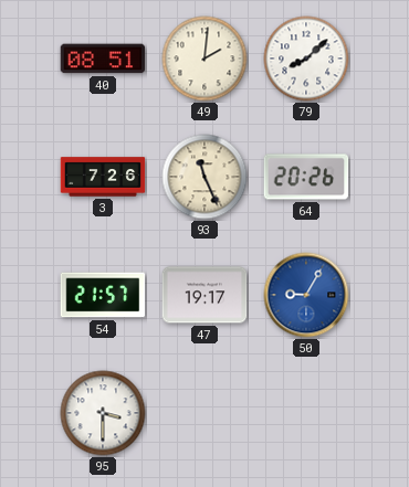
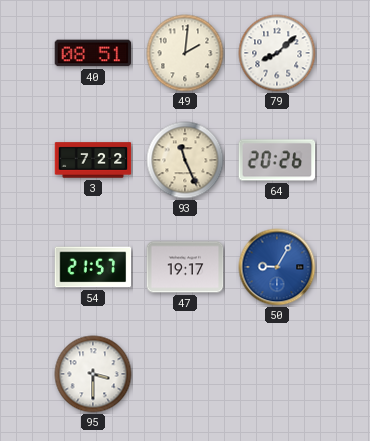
3: 7:26 -> 7:22
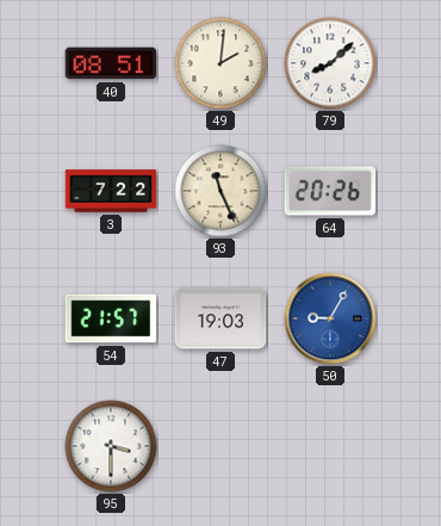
47: 19:17 -> 19:03
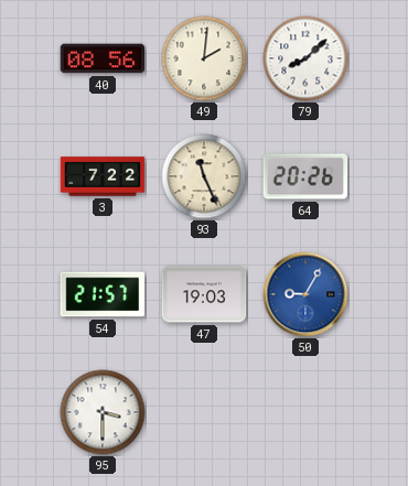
40: 08:51 -> 08:56
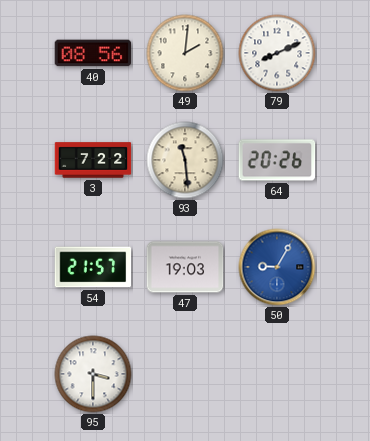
79: 8:08 -> 8:11
93: 11:26 -> 11:29
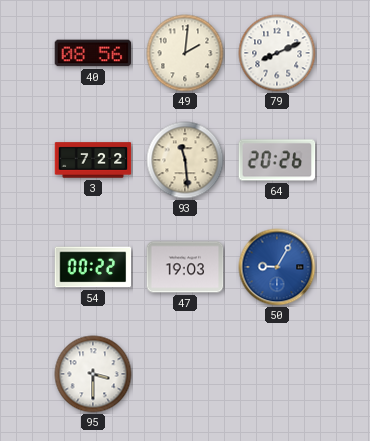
54: 21:57 -> 00:22
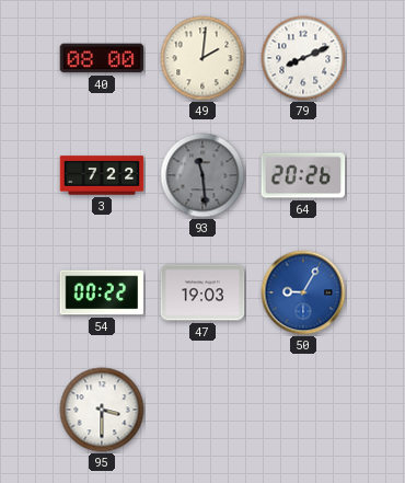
40: 08:56 -> 08:00
93 dial: cream -> grey
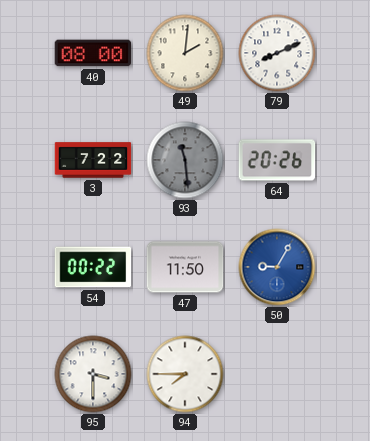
47: 19:03 -> 11:50
94: none -> 7:45
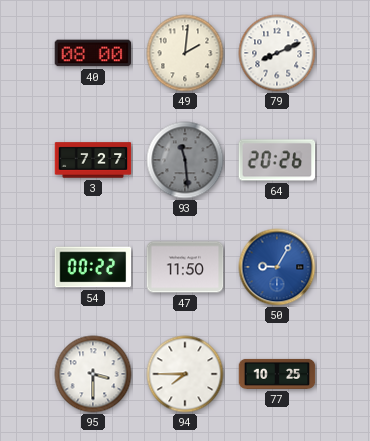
3: 7:22 -> 7:27
77: none -> 10:25
